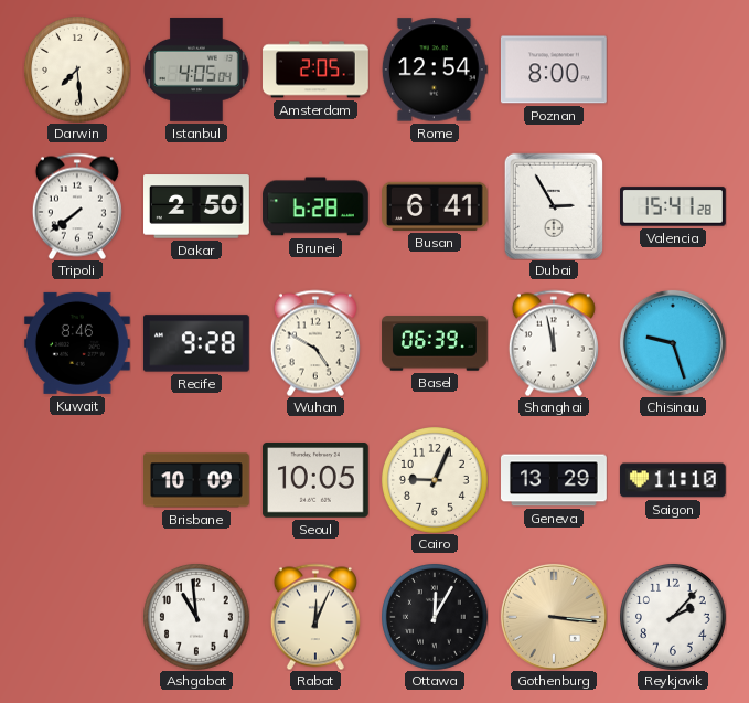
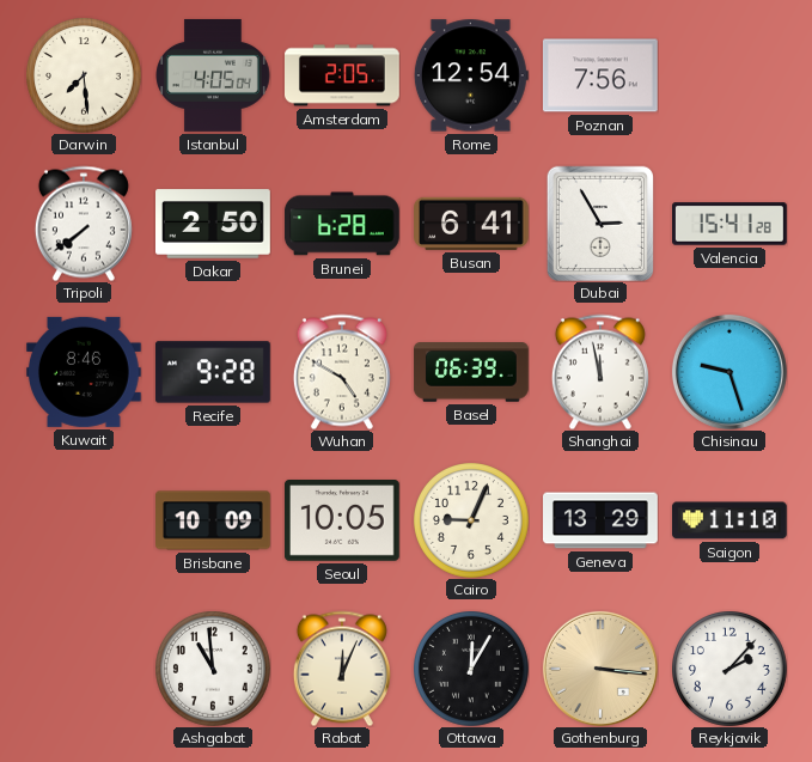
Poznan: 8:00 -> 7:56
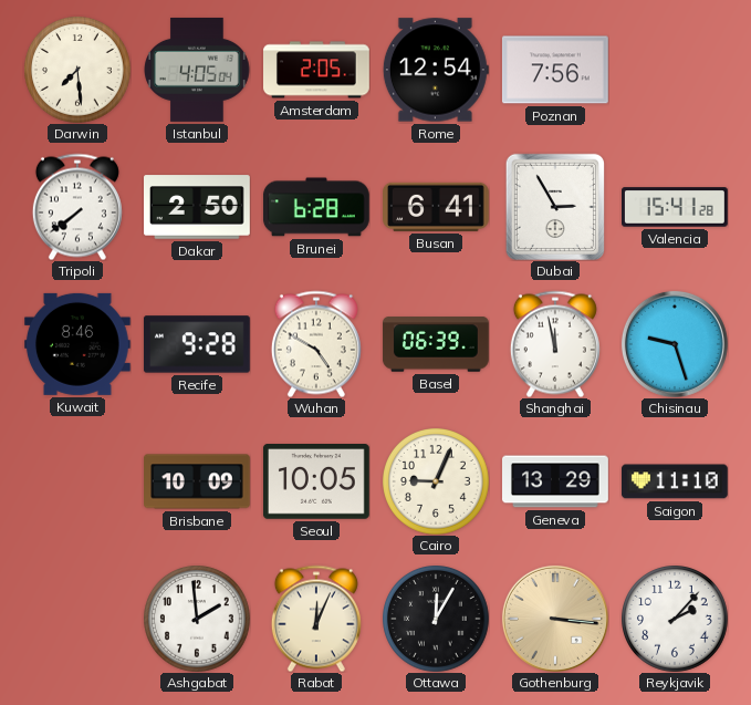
Ashgabat: 10:59 -> 1:59
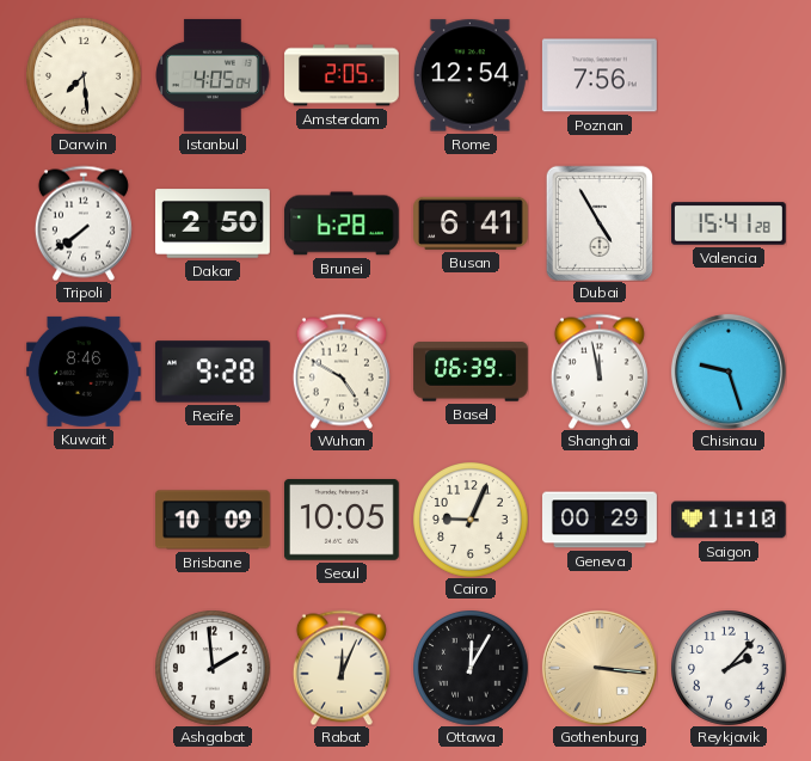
Dubai: 2:55 -> 4:55
Geneva: 13:29 -> 00:29
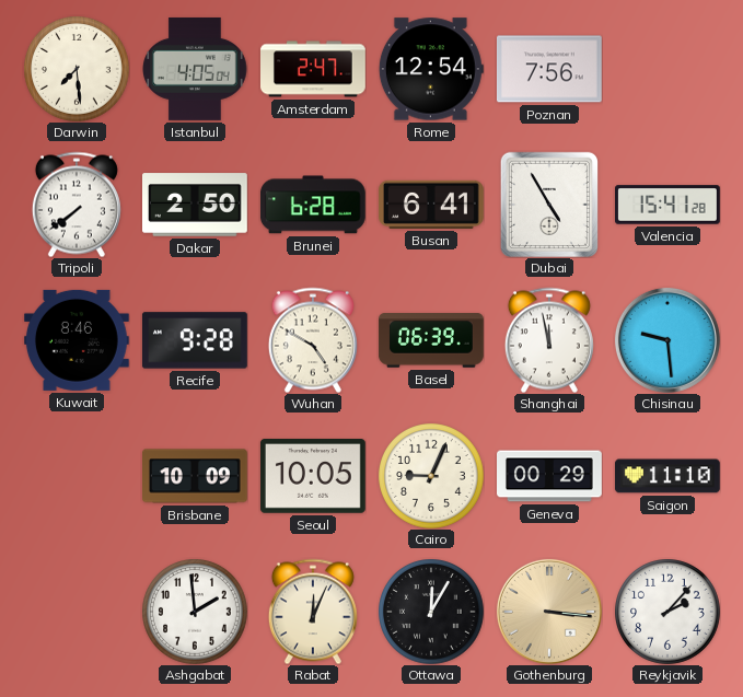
Amsterdam: 2:05 -> 2:47
Chisinau: 9:27 -> 9:29
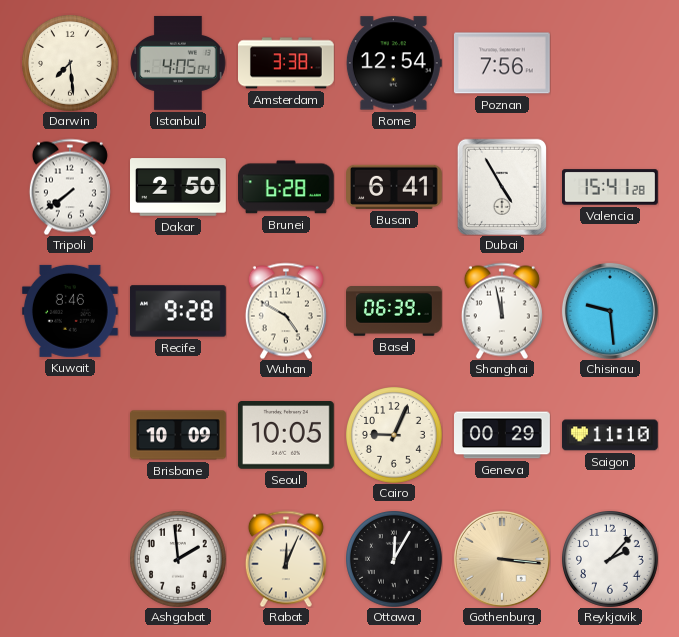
Amsterdam: 2:47 -> 3:38
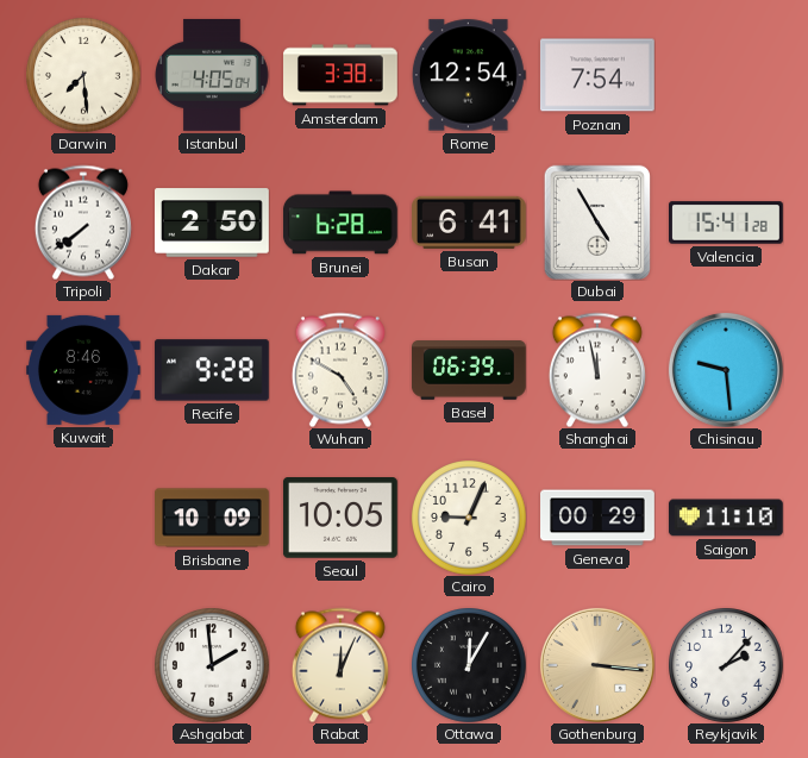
Poznan: 7:56 -> 7:54
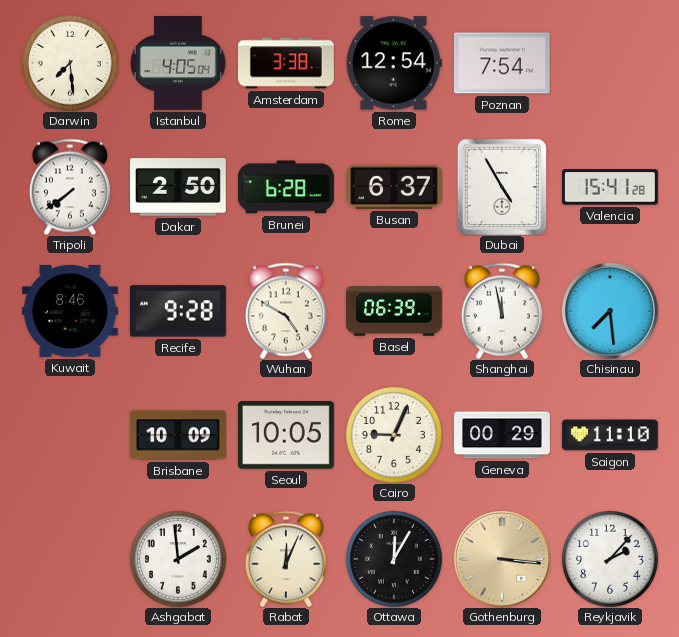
Busan: 6:41 -> 6:37
Chisinau: 9:29 -> 7:29
